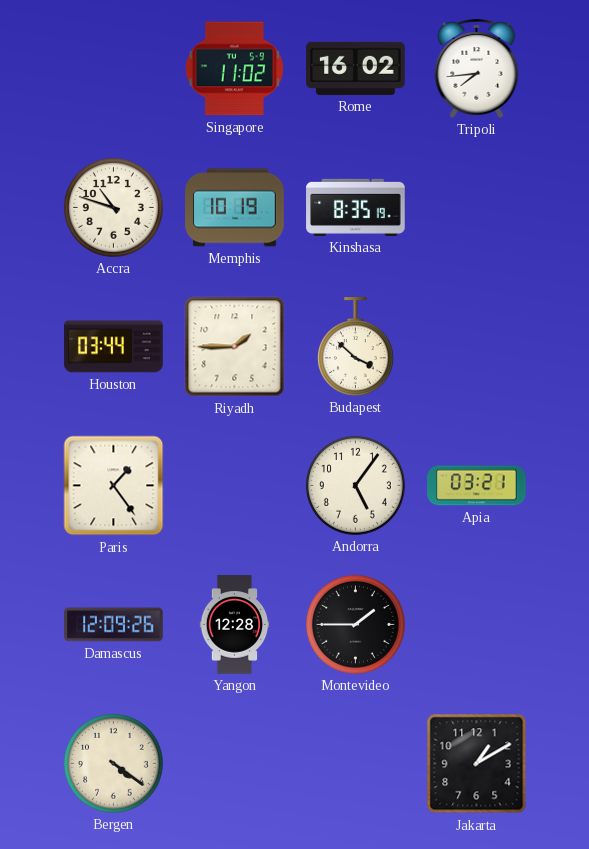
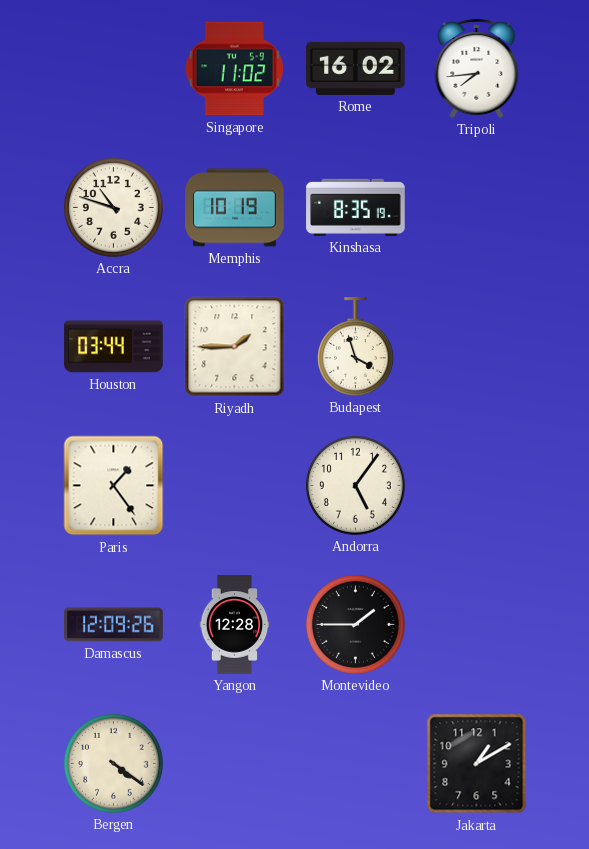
Budapest: 3:52 -> 3:57
Apia: 03:21 -> none
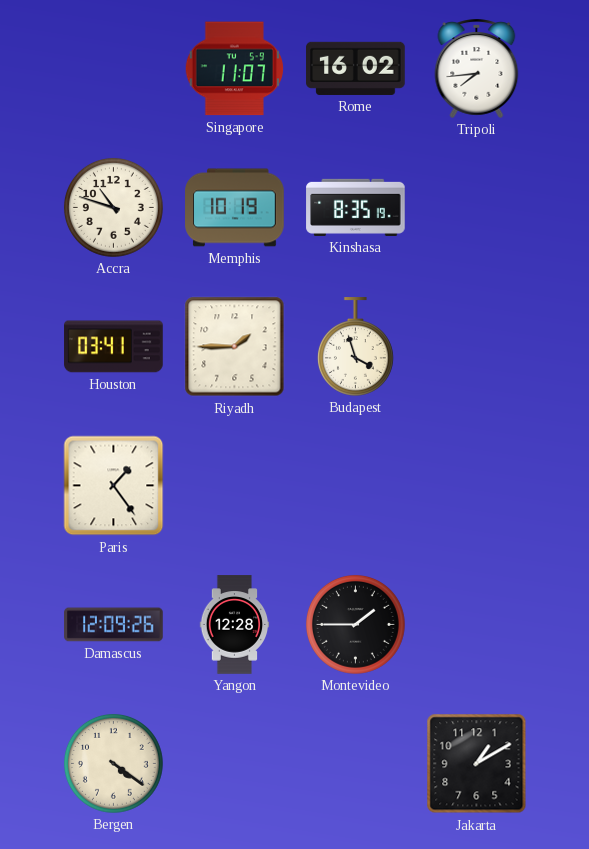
Singapore: 11:02 -> 11:07
Houston: 03:44 -> 03:41
Andorra: 5:06 -> none
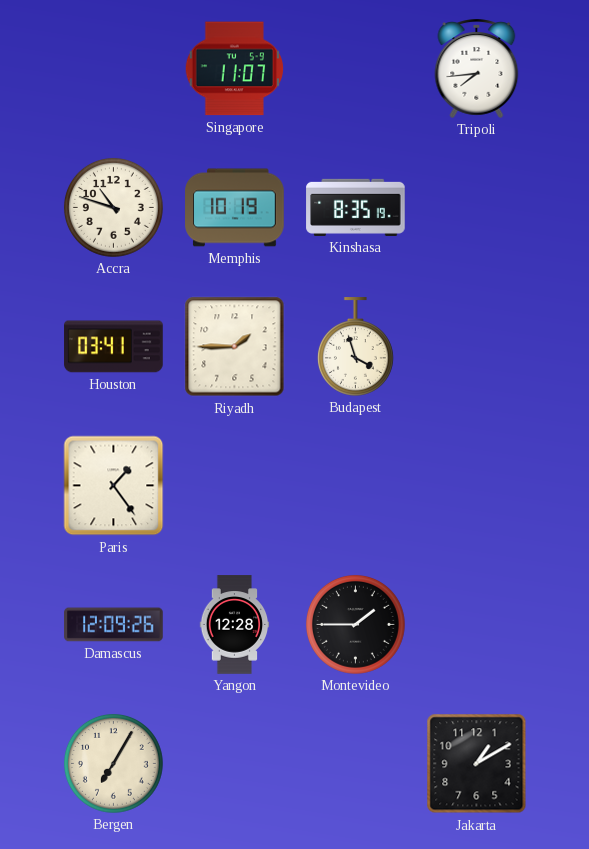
Rome: 16:02 -> none
Bergen: 4:21 -> 7:05
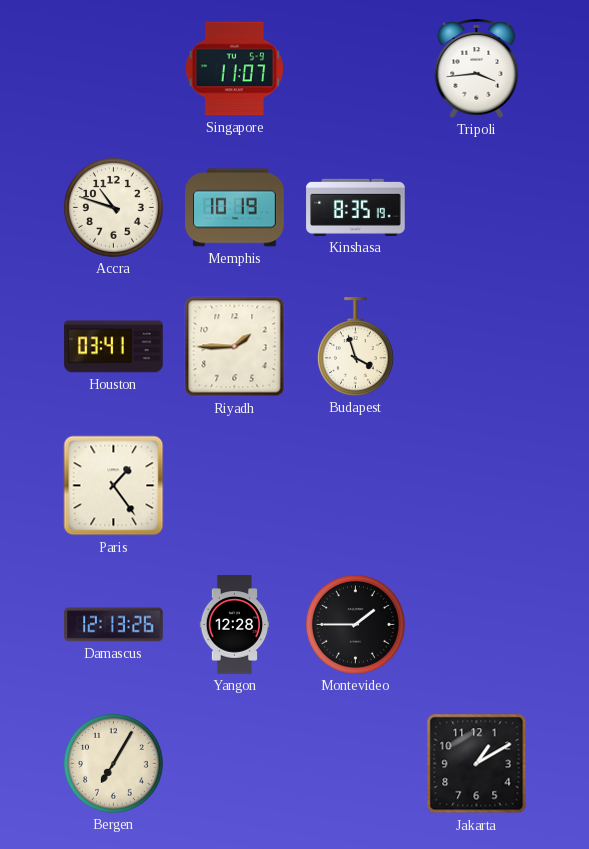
Tripoli: 7:44 -> 3:44
Damascus: 12:09 -> 12:13
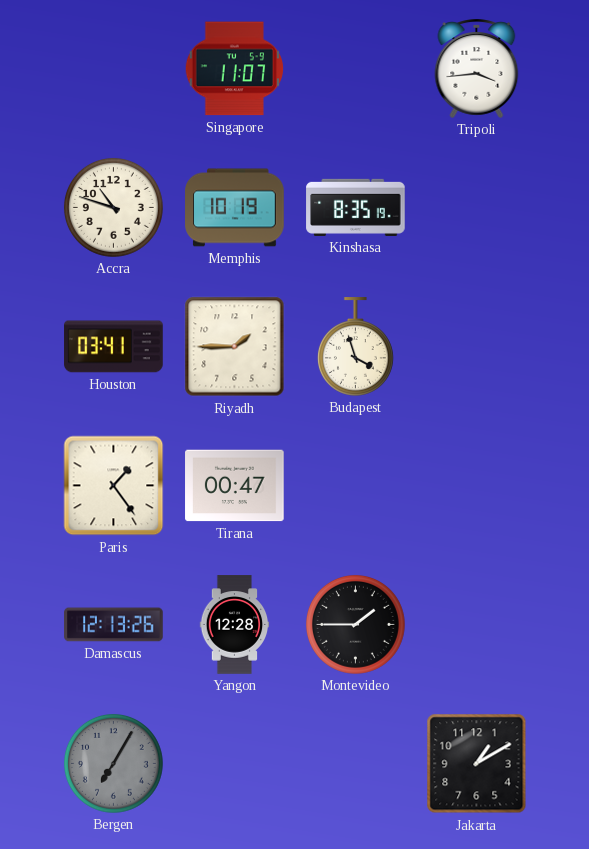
Tirana: none -> 00:47
Bergen dial: cream -> grey
